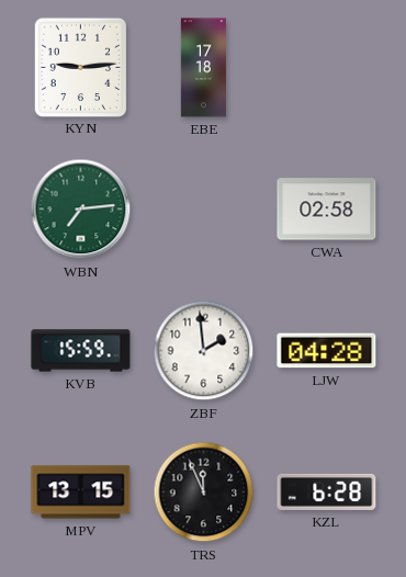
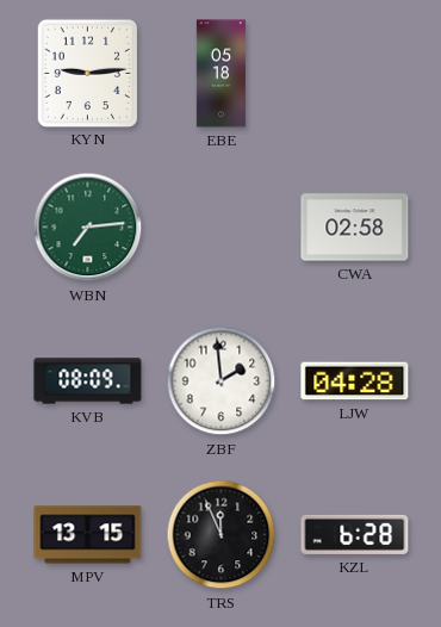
EBE: 17:18 -> 05:18
KVB: 15:59 -> 08:09
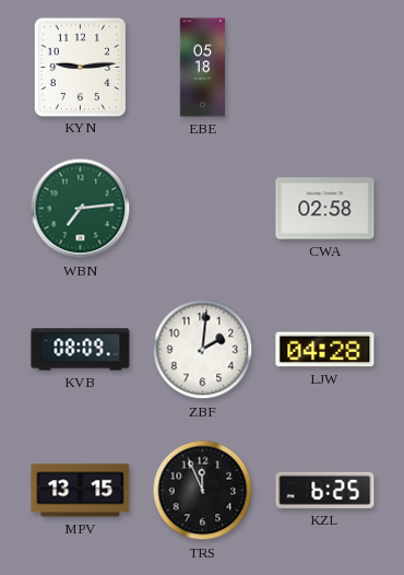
ZBF: 1:59 -> 2:01
KZL: 6:28 -> 6:25
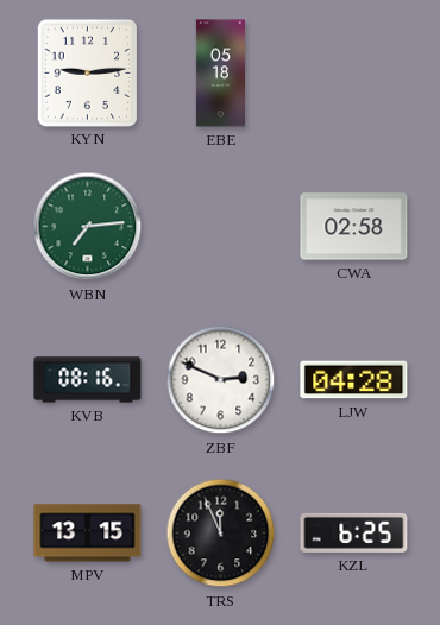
KVB: 08:09 -> 08:16
ZBF: 2:01 -> 2:49
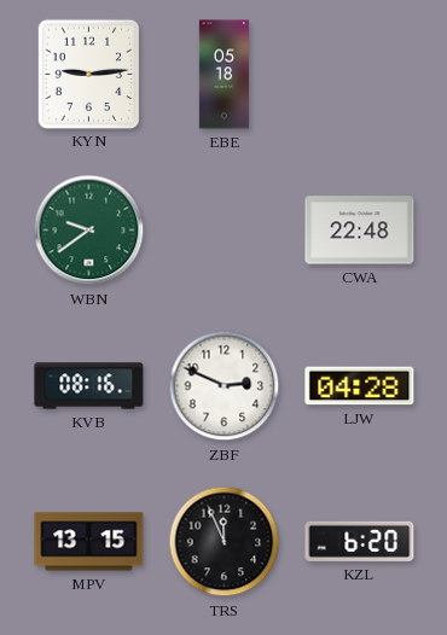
WBN: 7:14 -> 9:39
CWA: 02:58 -> 22:48
KZL: 6:25 -> 6:20
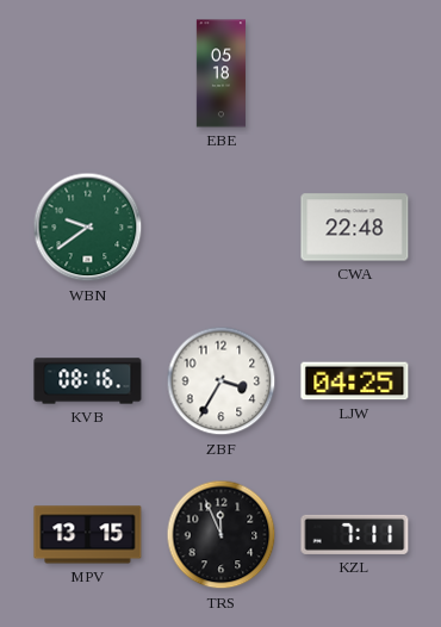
KYN: 9:14 -> none
ZBF: 2:49 -> 3:35
LJW: 04:28 -> 04:25
KZL: 6:20 -> 7:11
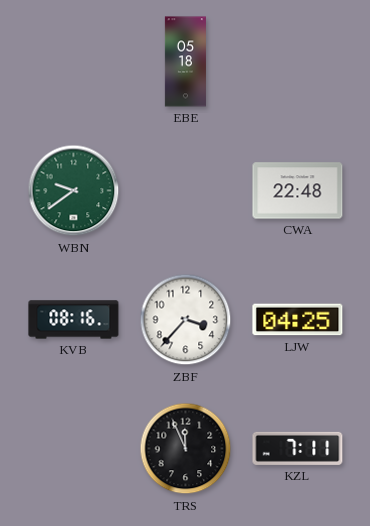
ZBF: 3:35 -> 3:37
MPV: 13:15 -> none
